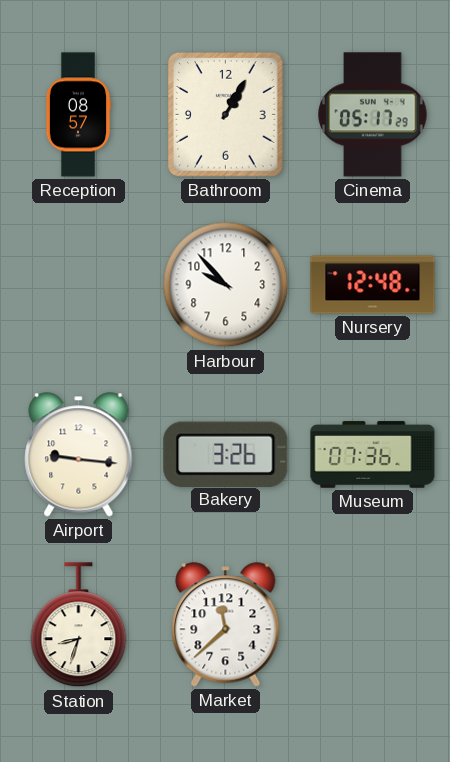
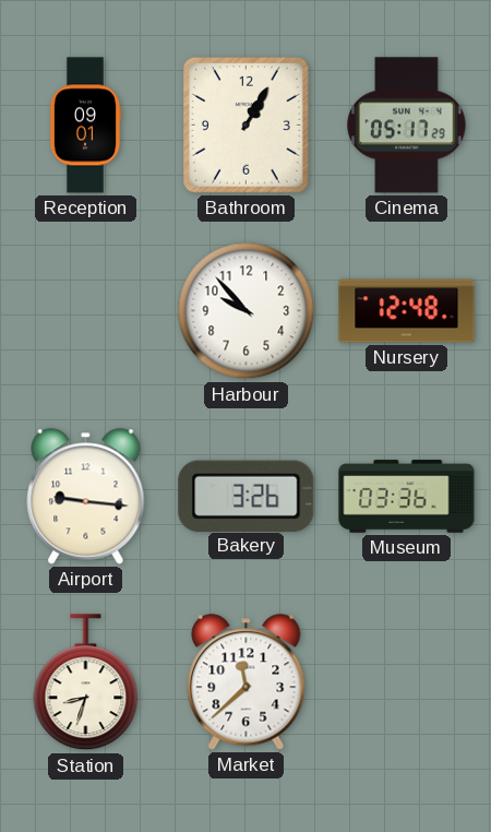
Reception: 08:57 -> 09:01
Museum: 07:36 -> 03:36
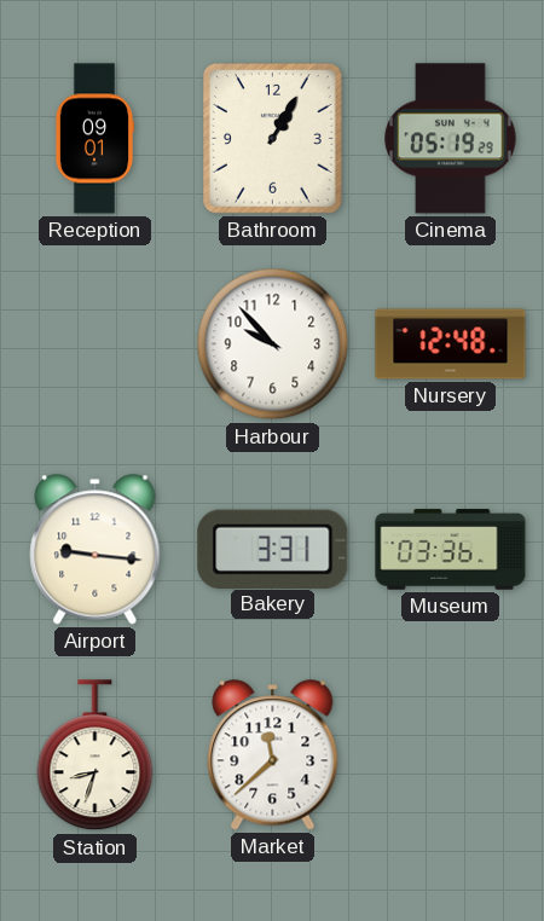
Cinema: 05:17 -> 05:19
Bakery: 3:26 -> 3:31
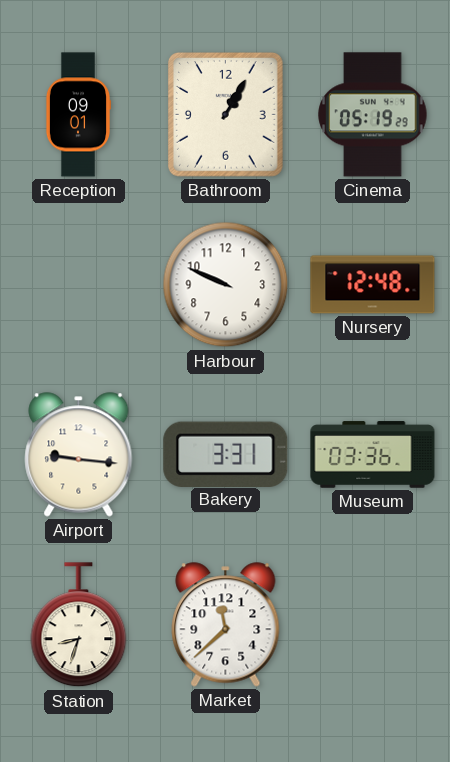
Harbour: 9:53 -> 9:49
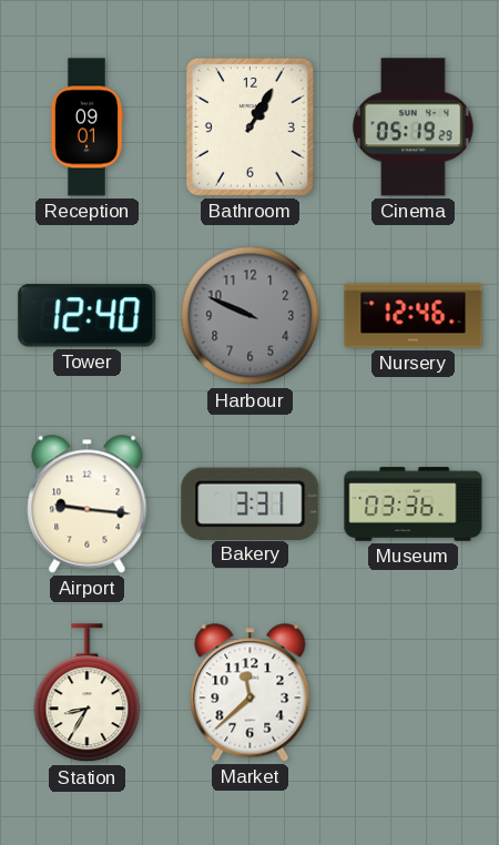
Tower: none -> 12:40
Harbour dial: white -> grey
Nursery: 12:48 -> 12:46
Station: 8:33 -> 8:35
